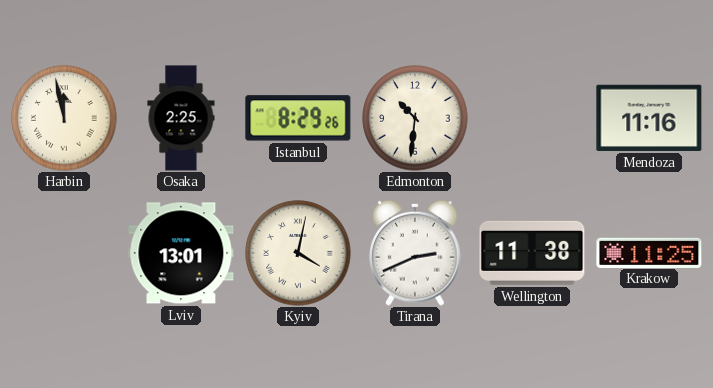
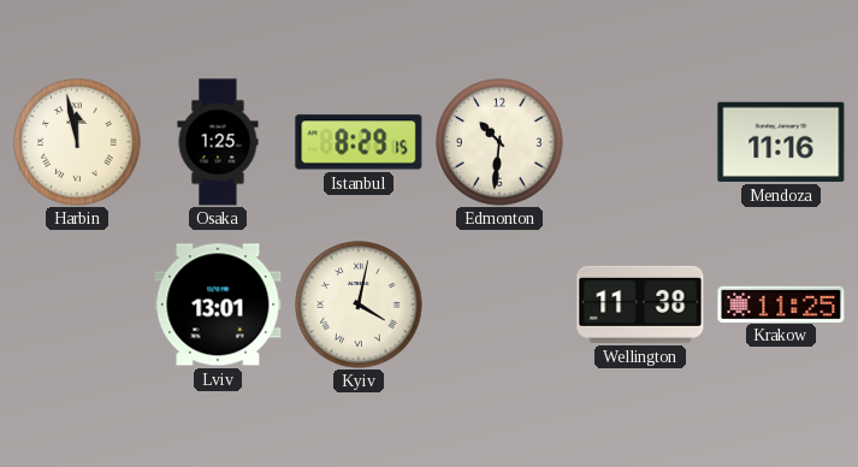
Osaka: 2:25 -> 1:25
Istanbul: 8:29:26 -> 8:29:15
Tirana: 2:41 -> none
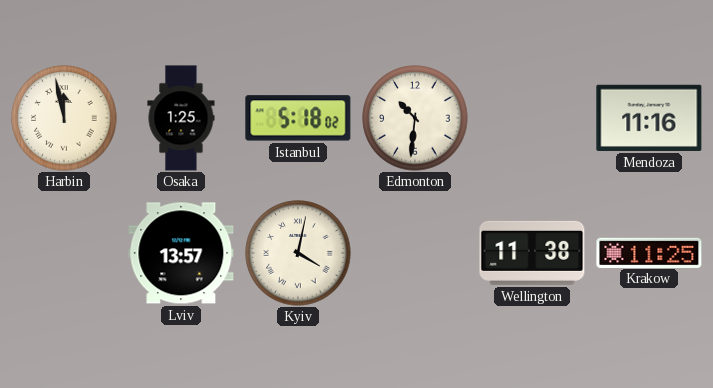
Istanbul: 8:29 -> 5:18
Lviv: 13:01 -> 13:57
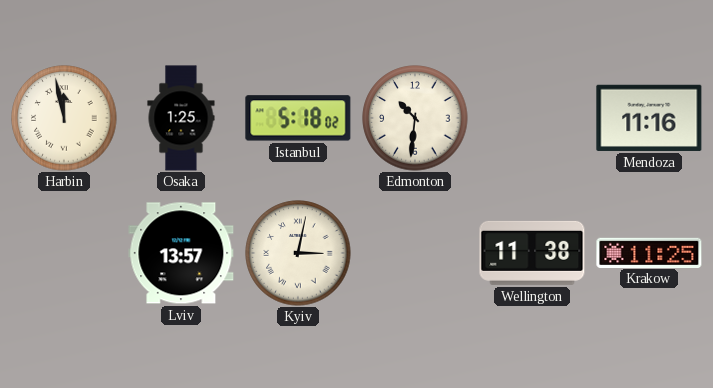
Kyiv: 4:02 -> 3:02
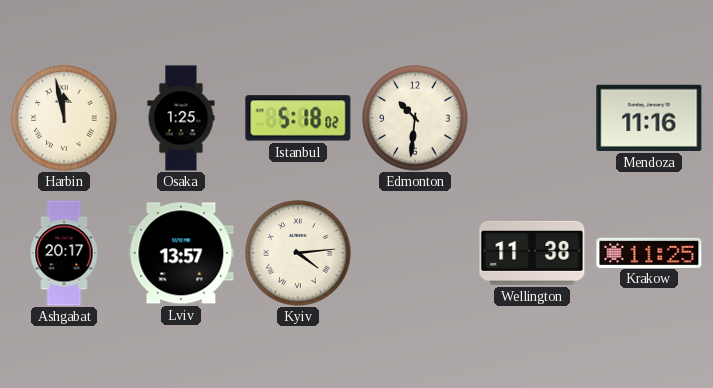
Ashgabat: none -> 20:17
Kyiv: 3:02 -> 4:14
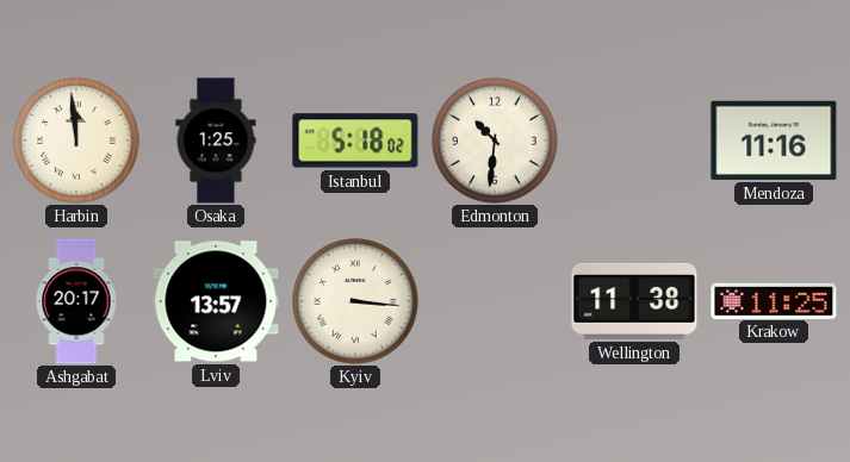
Harbin: 11:58 -> 11:59
Kyiv: 4:14 -> 3:16
